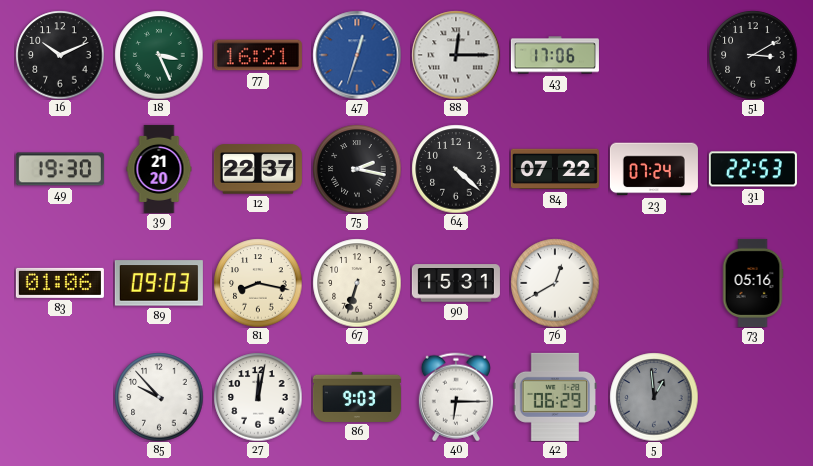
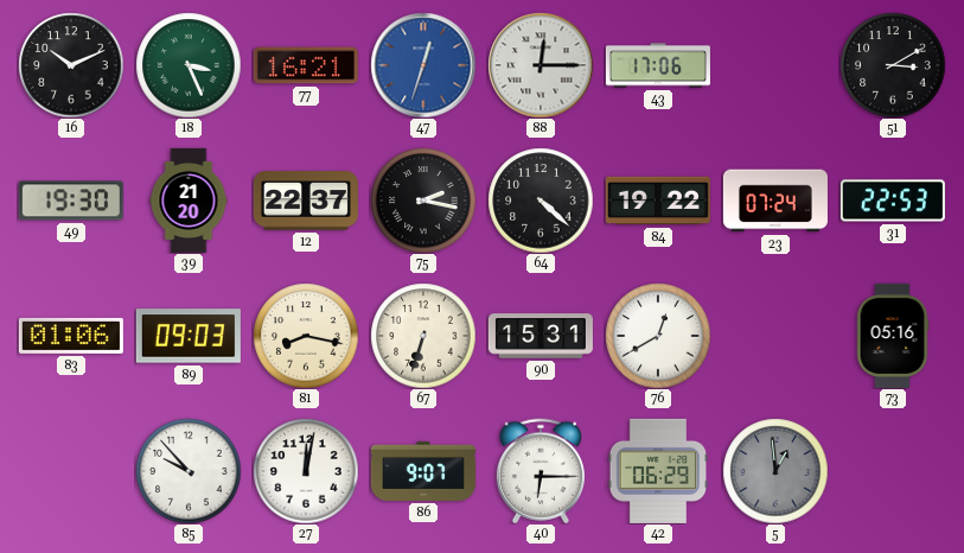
84: 07:22 -> 19:22
86: 9:03 -> 9:07
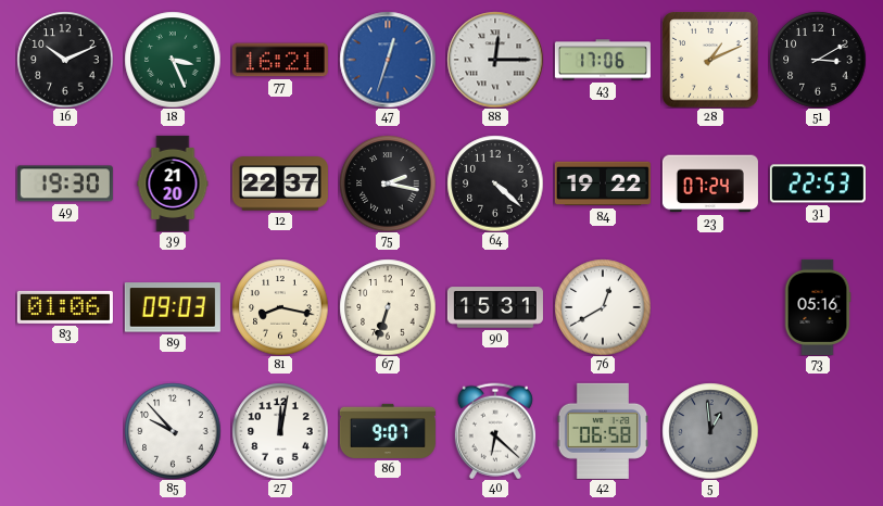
28: none -> 1:11
40: 6:15 -> 6:22
42: 06:29 -> 06:58
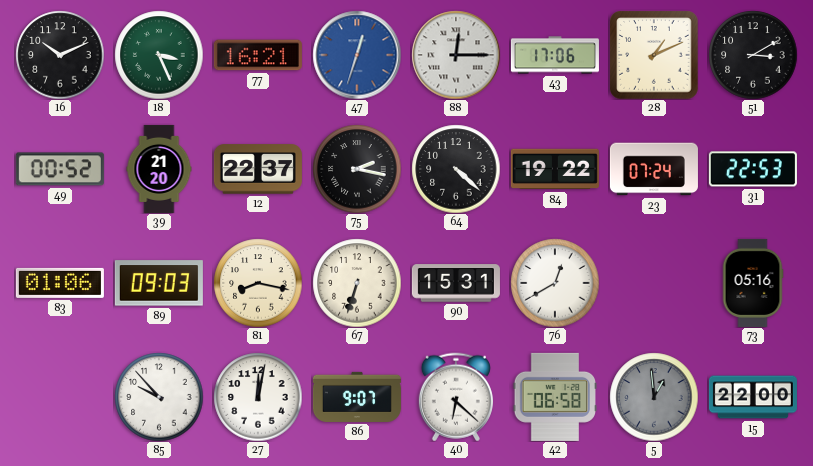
49: 19:30 -> 00:52
15: none -> 22:00
